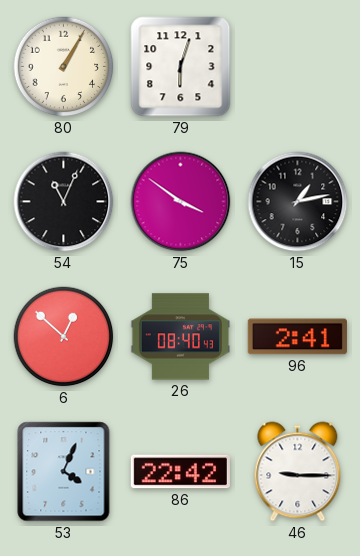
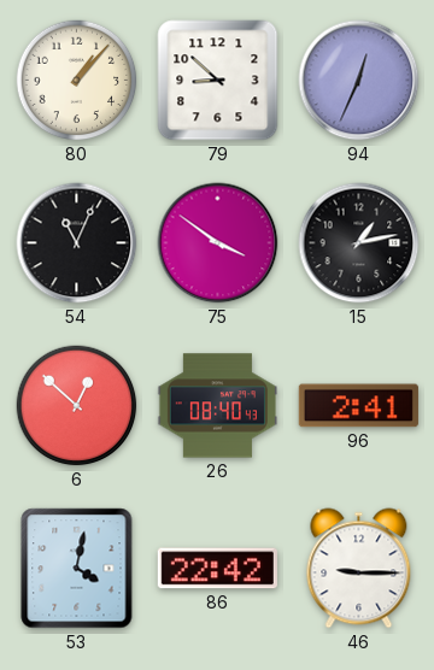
80: 1:05 -> 1:07
79: 6:03 -> 8:52
94: none -> 12:34
53: 4:04 -> 4:02
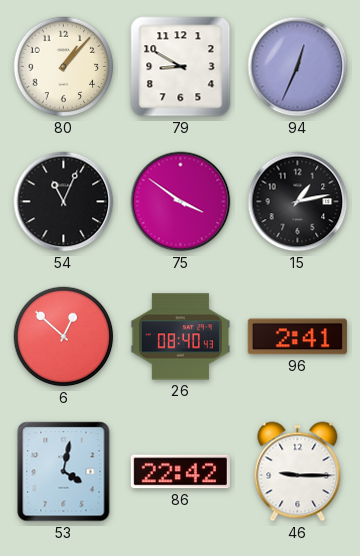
79: 8:52 -> 8:50
